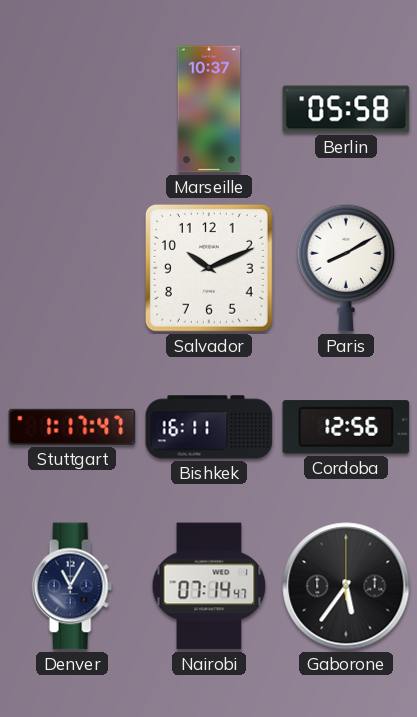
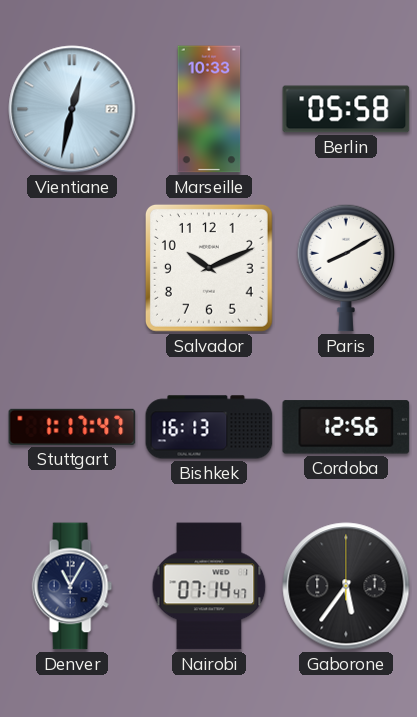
Vientiane: none -> 12:32
Marseille: 10:37 -> 10:33
Bishkek: 16:11 -> 16:13
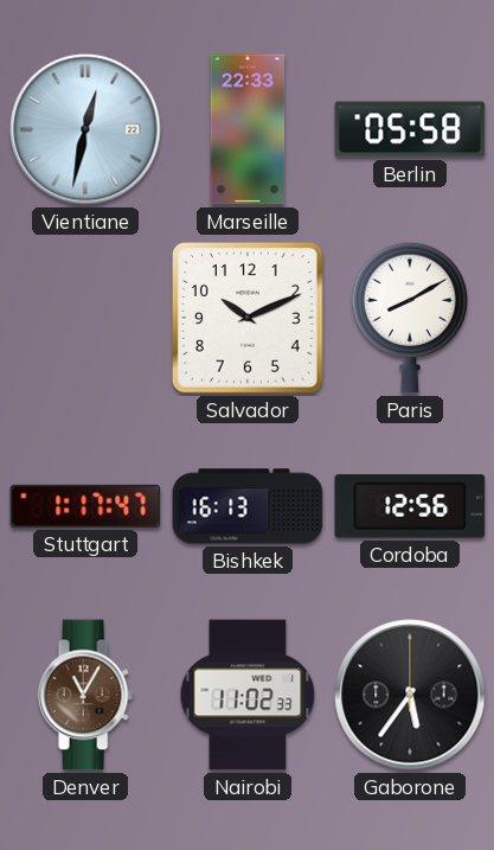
Marseille: 10:33 -> 22:33
Denver dial: navy -> brown
Nairobi: 07:14 -> 11:02
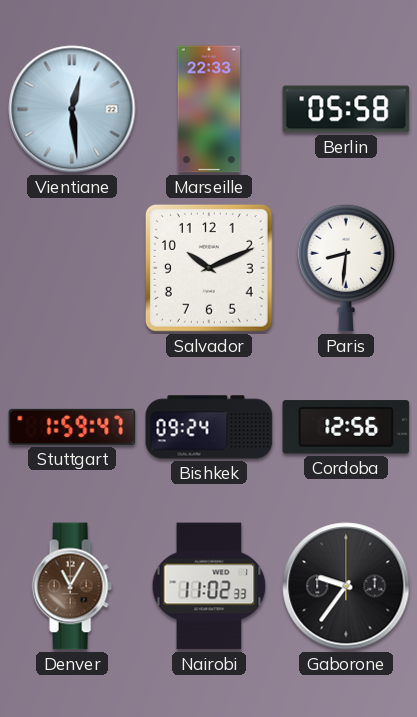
Vientiane: 12:32 -> 12:29
Paris: 8:10 -> 8:31
Stuttgart: 1:17 -> 1:59
Bishkek: 16:13 -> 09:24
Gaborone: 5:36 -> 9:36
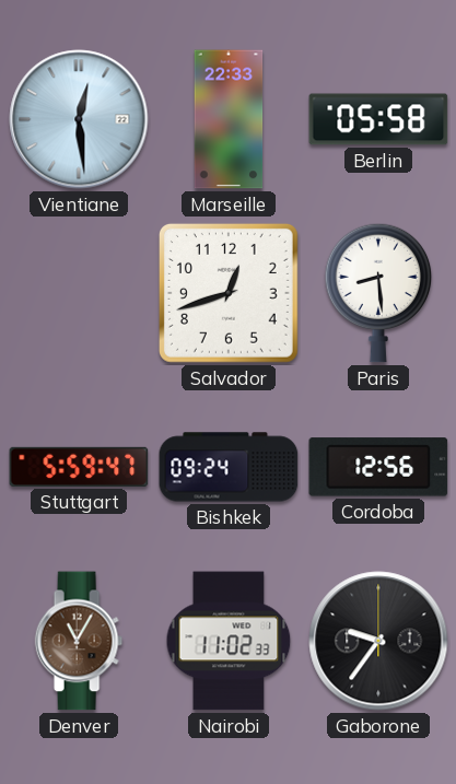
Salvador: 10:11 -> 12:42
Paris: 8:31 -> 8:29
Stuttgart: 1:59 -> 5:59
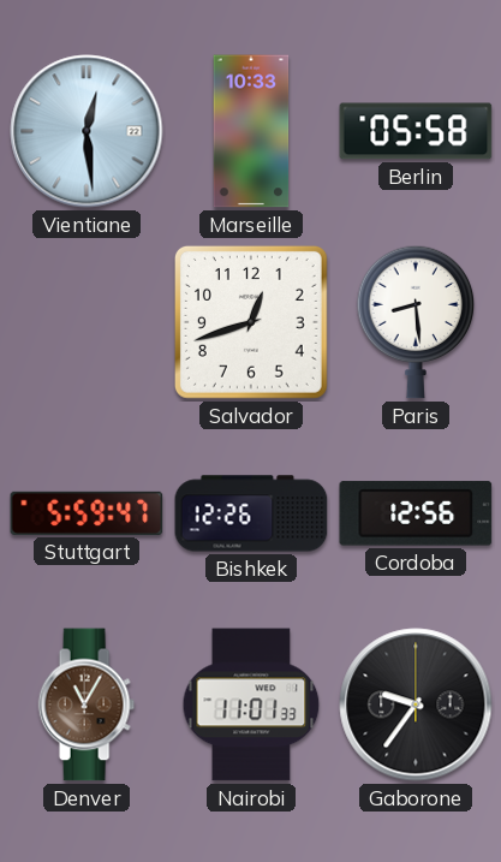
Marseille: 22:33 -> 10:33
Bishkek: 09:24 -> 12:26
Nairobi: 11:02 -> 11:01
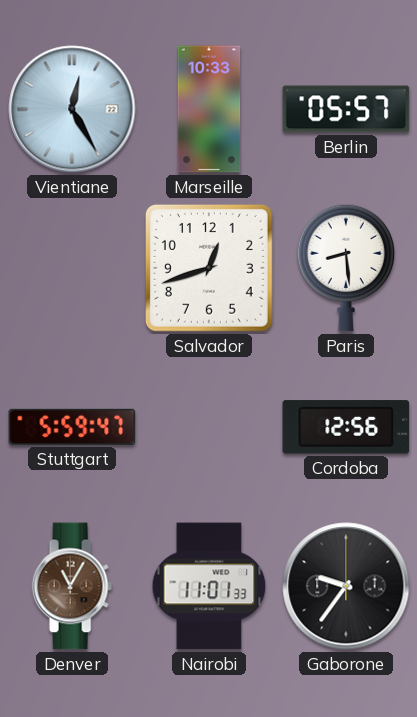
Vientiane: 12:29 -> 12:25
Berlin: 05:58 -> 05:57
Bishkek: 12:26 -> none
